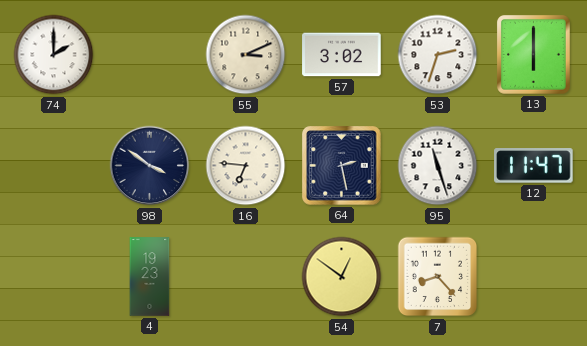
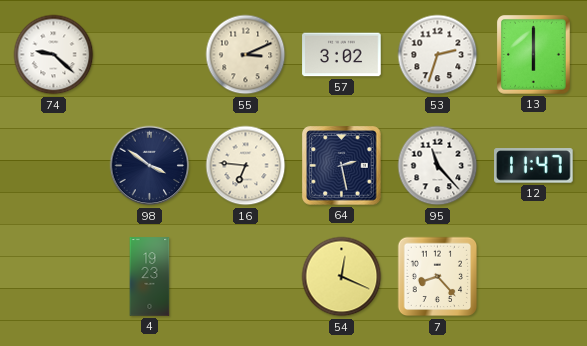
74: 2:00 -> 9:22
95: 11:27 -> 11:23
54: 12:51 -> 12:19
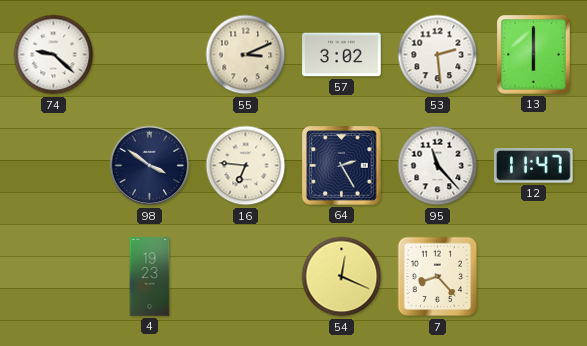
53: 2:33 -> 2:29
64: 2:28 -> 2:25
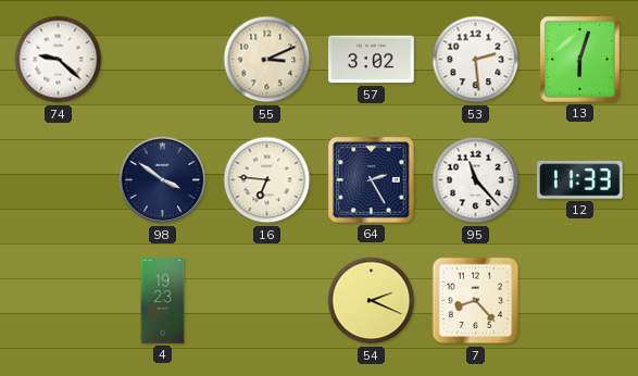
13: 6:00 -> 6:03
12: 11:47 -> 11:33
54: 12:19 -> 2:19
